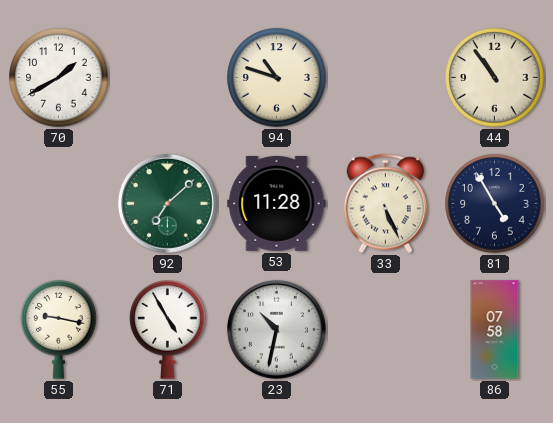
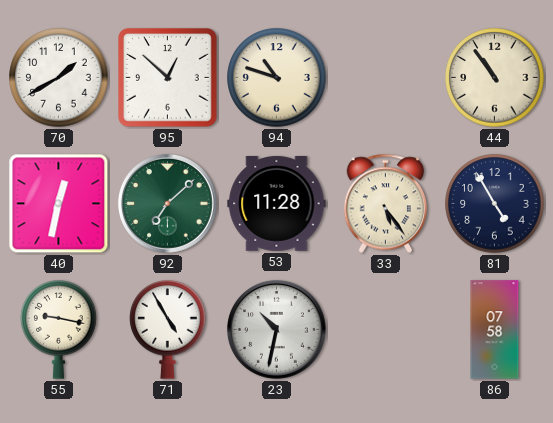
95: none -> 12:52
40: none -> 12:32
33: 5:26 -> 5:24
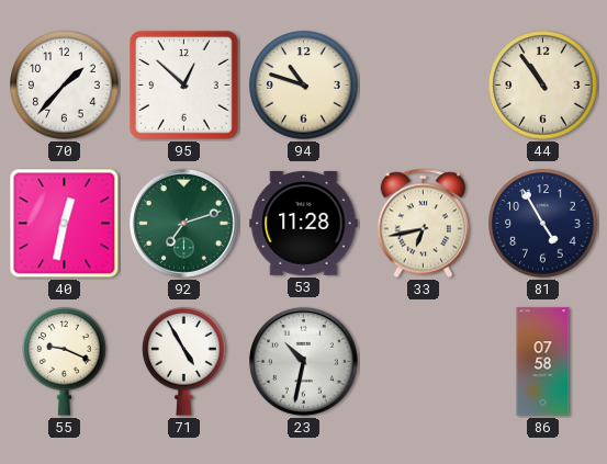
70: 1:40 -> 1:37
92: 7:08 -> 7:12
33: 5:24 -> 6:43
55: 9:17 -> 9:19
